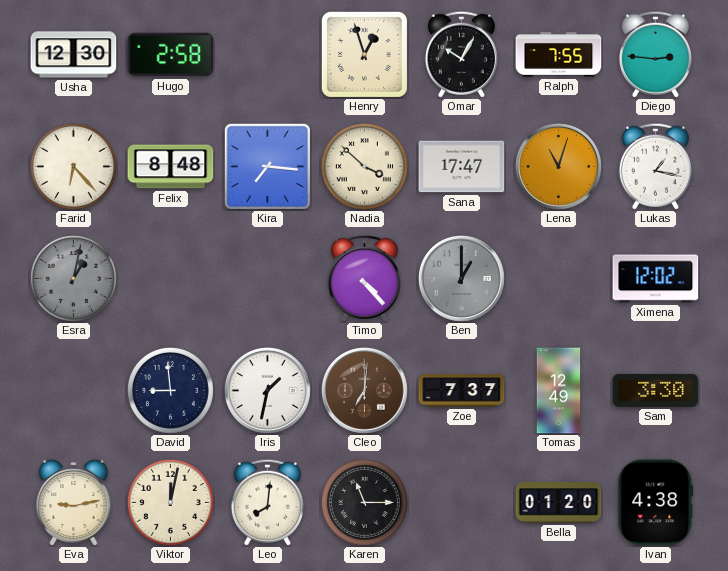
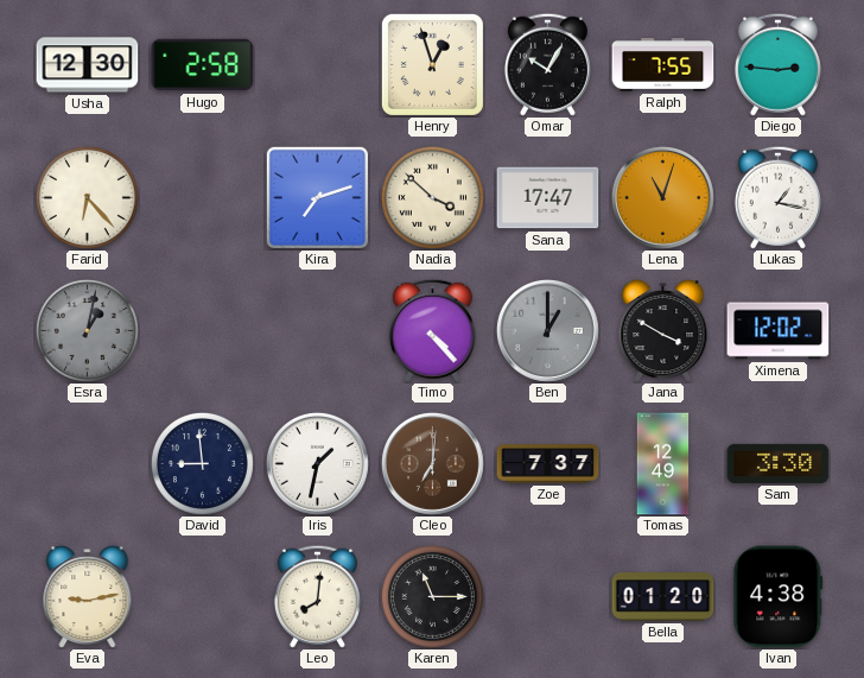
Felix: 8:48 -> none
Kira: 7:16 -> 7:12
Jana: none -> 3:50
Viktor: 12:02 -> none
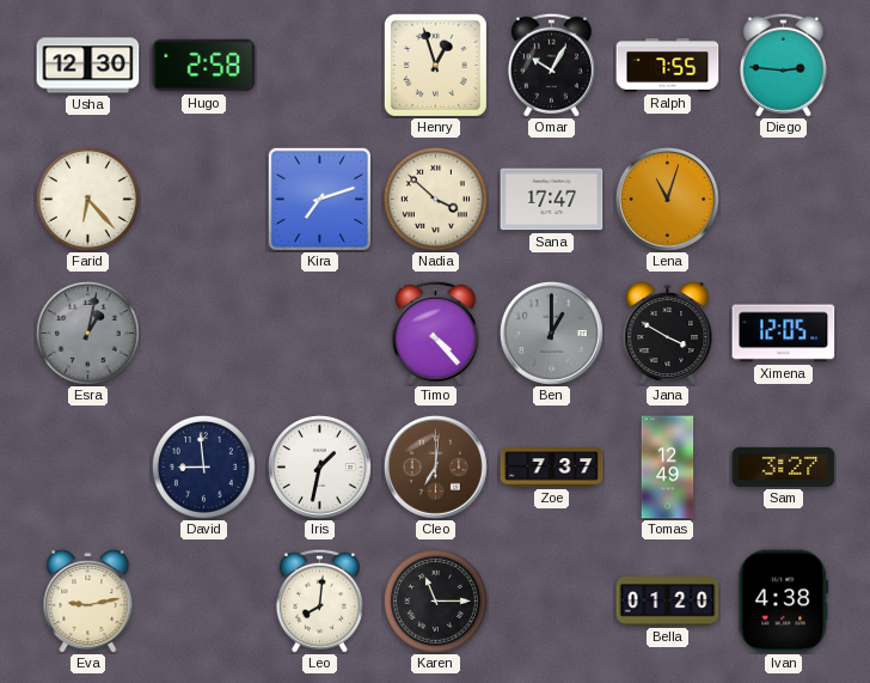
Lukas: 1:17 -> none
Ximena: 12:02 -> 12:05
Sam: 3:30 -> 3:27
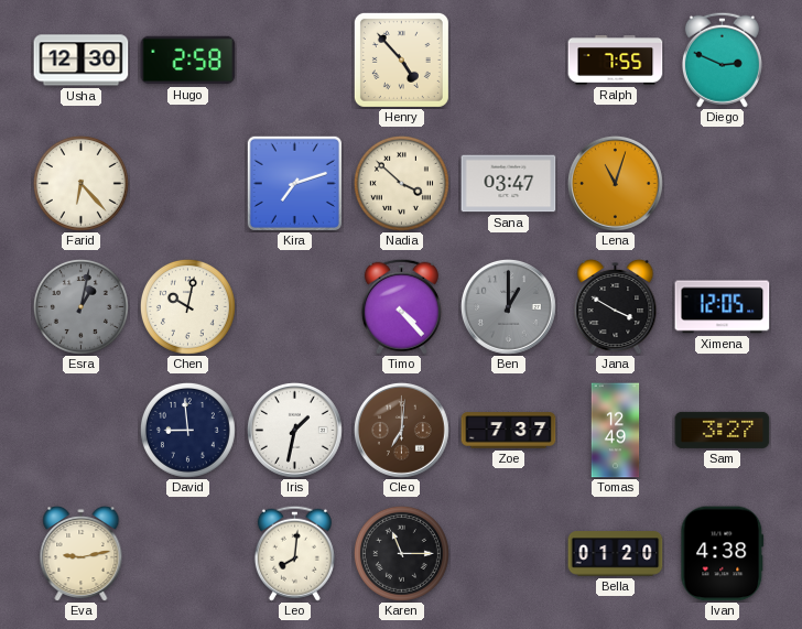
Henry: 12:57 -> 4:53
Omar: 10:05 -> none
Diego: 2:46 -> 2:49
Sana: 17:47 -> 03:47
Chen: none -> 10:02
